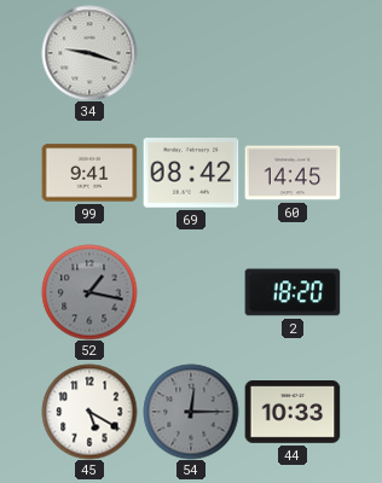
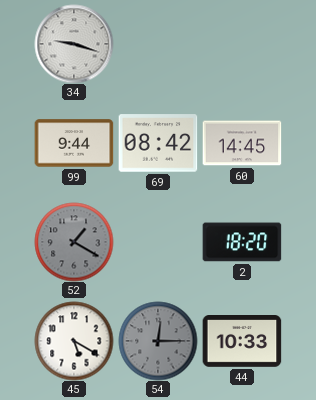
99: 9:41 -> 9:44
52: 1:17 -> 1:20
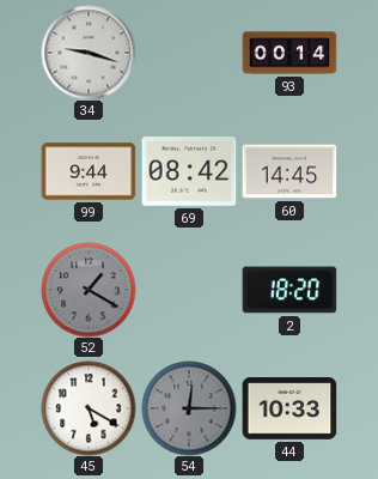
93: none -> 00:14
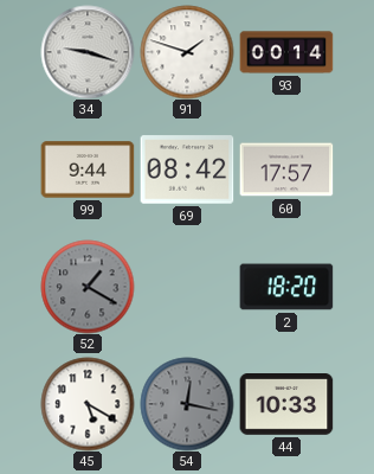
91: none -> 1:48
60: 14:45 -> 17:57
54: 12:15 -> 12:17
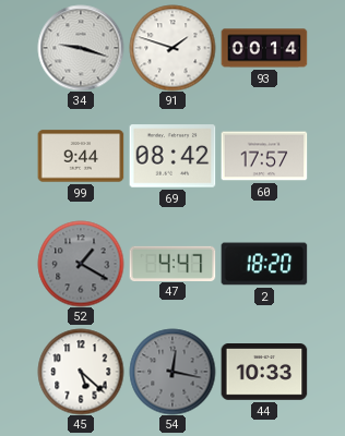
47: none -> 4:47
45: 5:20 -> 5:22
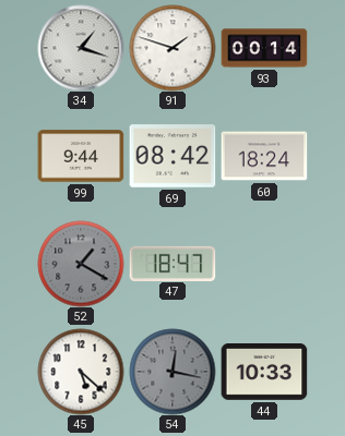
34: 9:18 -> 1:18
60: 17:57 -> 18:24
47: 4:47 -> 18:47
2: 18:20 -> none
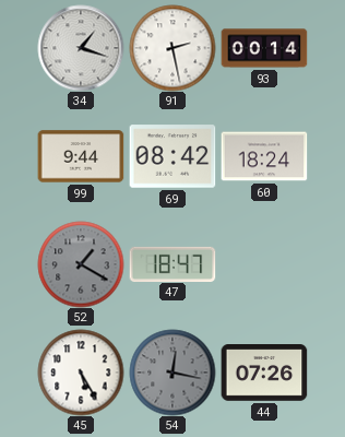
91: 1:48 -> 2:28
45: 5:22 -> 5:25
44: 10:33 -> 07:26
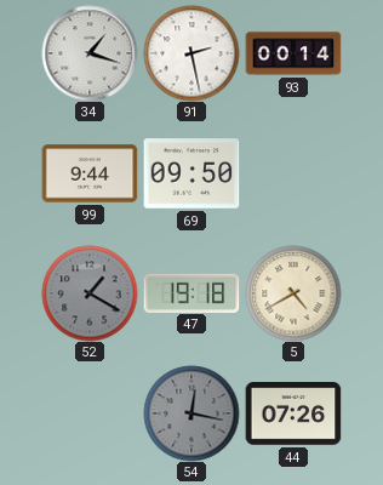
69: 08:42 -> 09:50
60: 18:24 -> none
47: 18:47 -> 19:18
5: none -> 4:40
45: 5:25 -> none
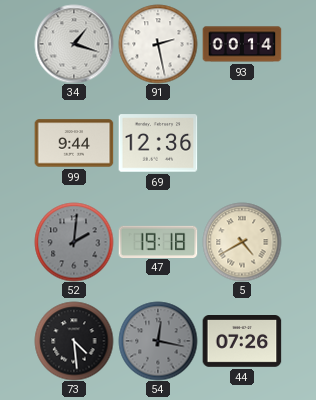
69: 09:50 -> 12:36
52: 1:20 -> 2:01
73: none -> 4:29
